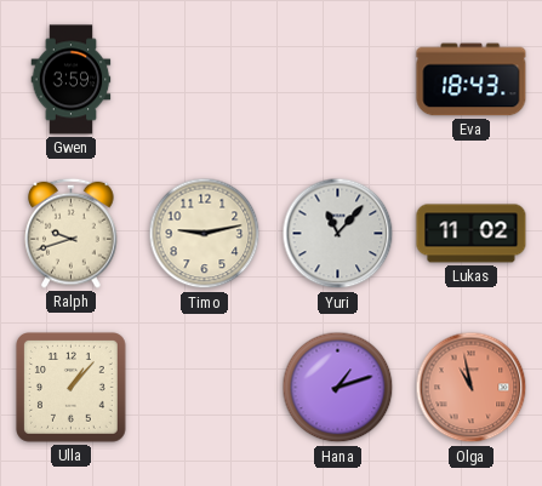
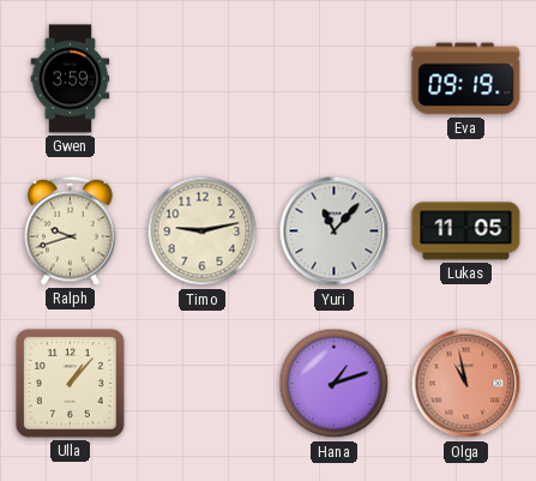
Eva: 18:43 -> 09:19
Lukas: 11:02 -> 11:05
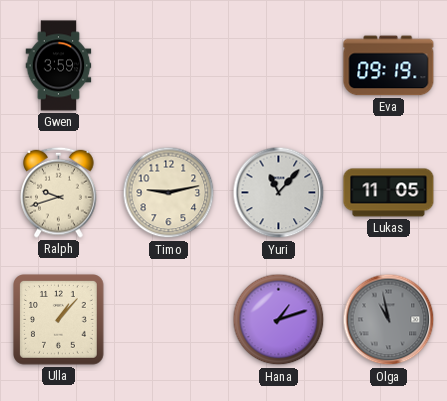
Olga dial: salmon -> grey
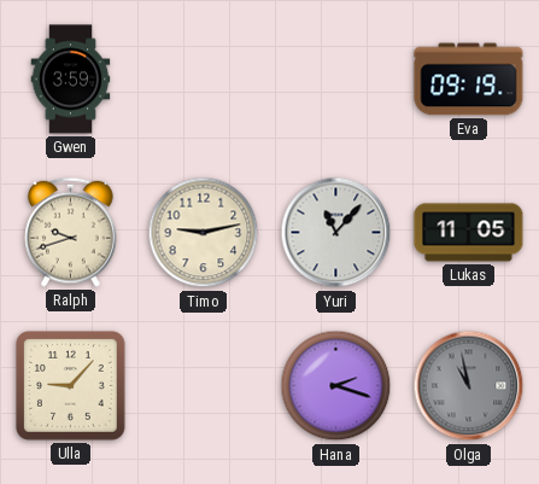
Ulla: 1:07 -> 9:07
Hana: 1:12 -> 2:18
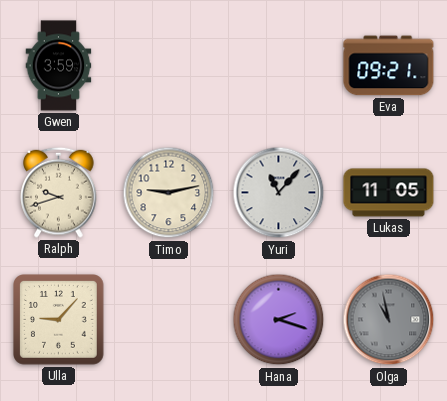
Eva: 09:19 -> 09:21
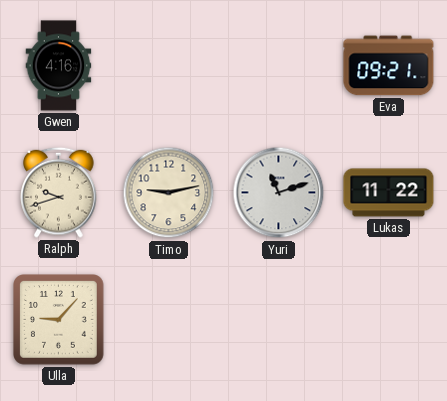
Gwen: 3:59 -> 4:16
Yuri: 11:07 -> 11:12
Lukas: 11:05 -> 11:22
Hana: 2:18 -> none
Olga: 10:58 -> none
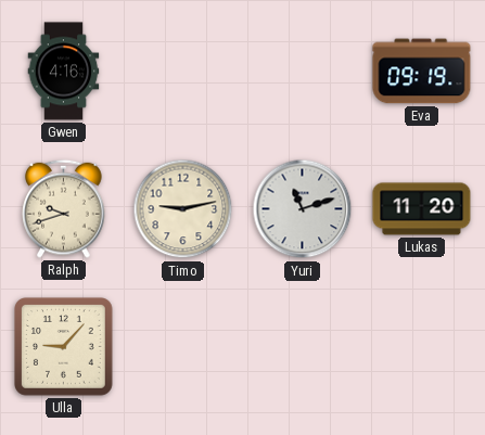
Eva: 09:21 -> 09:19
Lukas: 11:22 -> 11:20
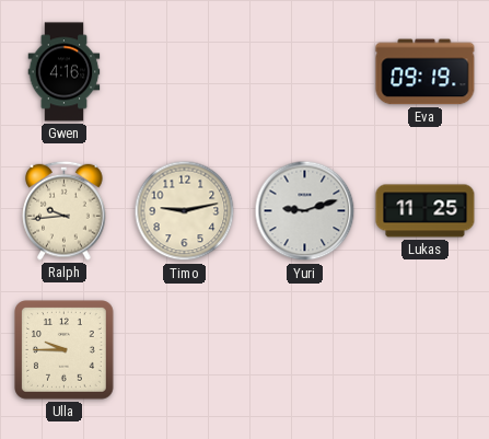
Ralph: 9:42 -> 9:44
Yuri: 11:12 -> 9:12
Lukas: 11:20 -> 11:25
Ulla: 9:07 -> 9:45
